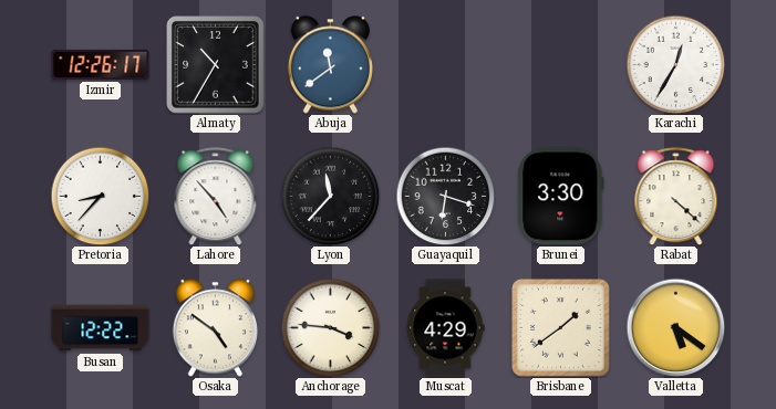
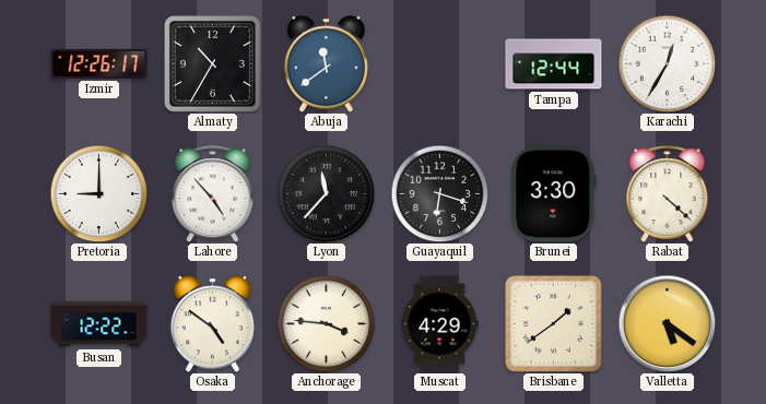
Tampa: none -> 12:44
Pretoria: 8:37 -> 9:00
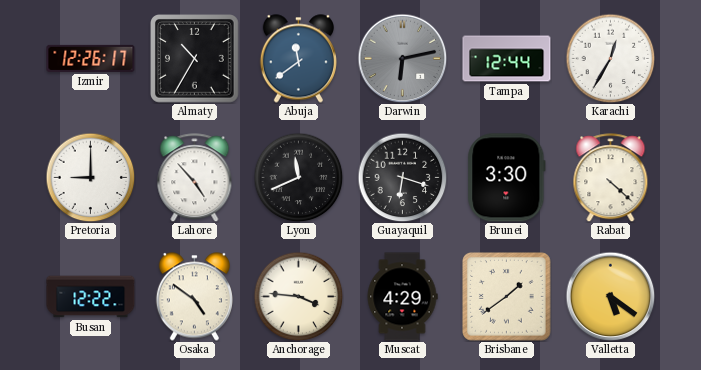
Darwin: none -> 6:13
Lyon: 11:37 -> 11:41
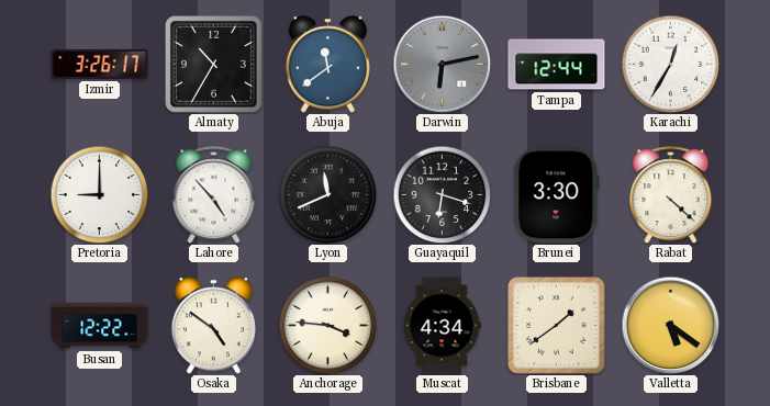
Izmir: 12:26 -> 3:26
Muscat: 4:29 -> 4:34
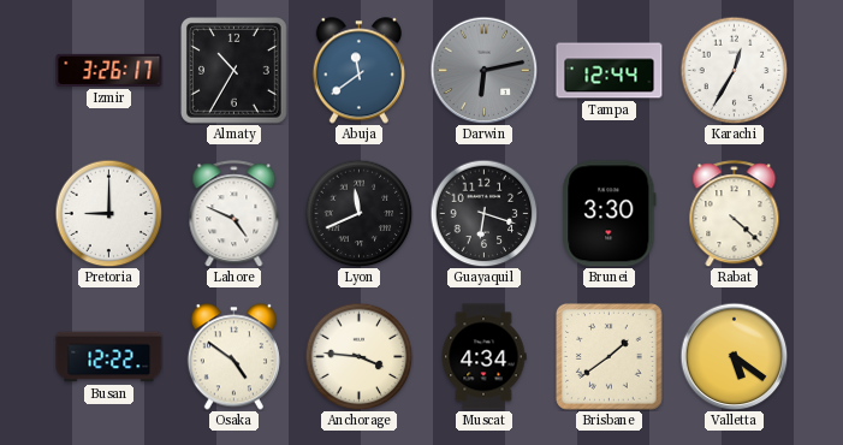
Lahore: 4:53 -> 4:49
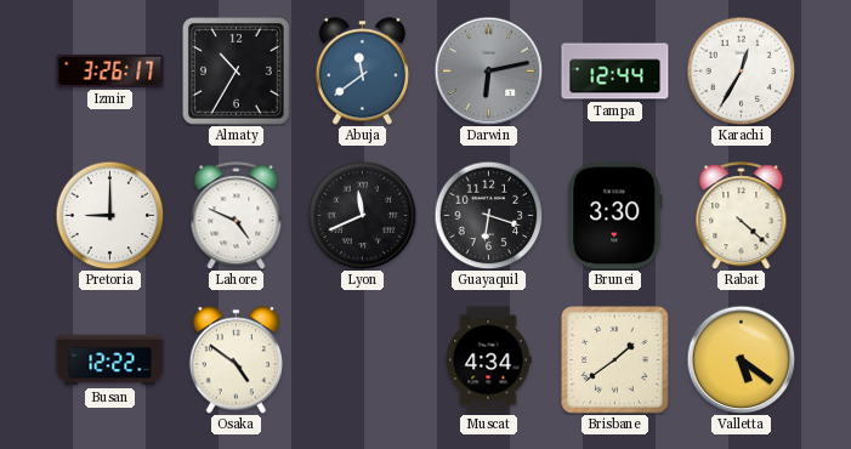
Anchorage: 3:46 -> none
